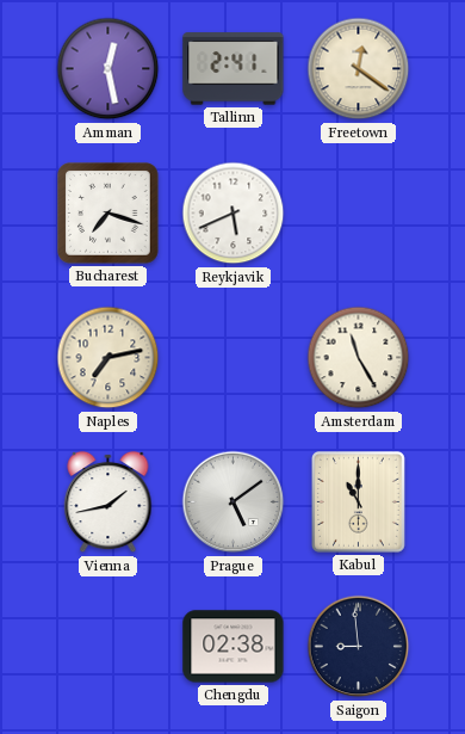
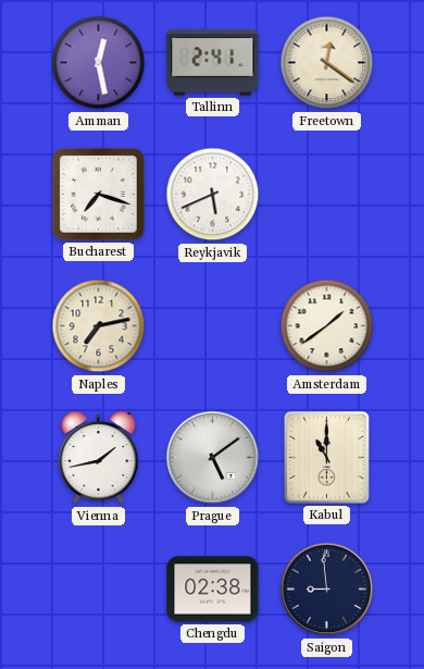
Amsterdam: 11:25 -> 1:39
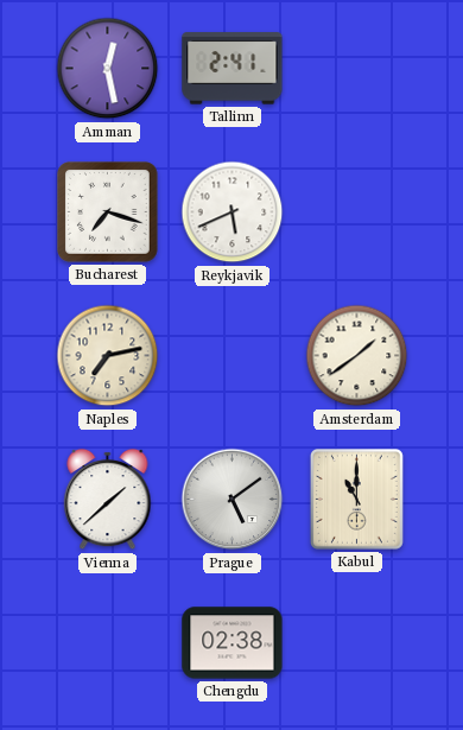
Freetown: 12:21 -> none
Vienna: 1:43 -> 1:38
Saigon: 8:59 -> none
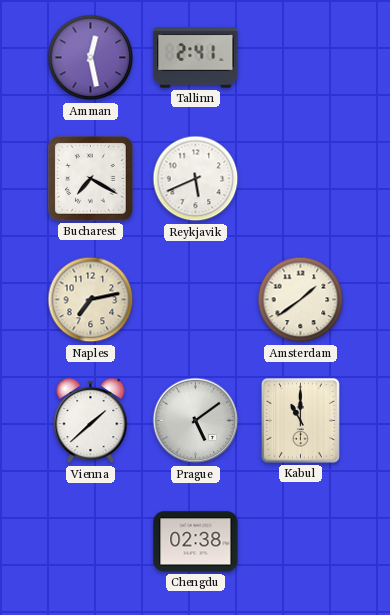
Bucharest: 7:18 -> 7:20
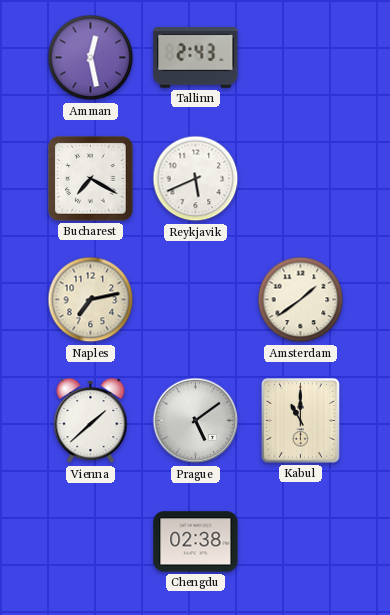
Tallinn: 2:41 -> 2:43
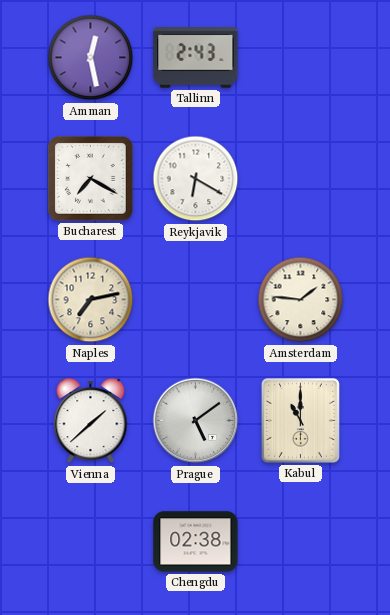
Reykjavik: 5:41 -> 6:20
Amsterdam: 1:39 -> 1:46
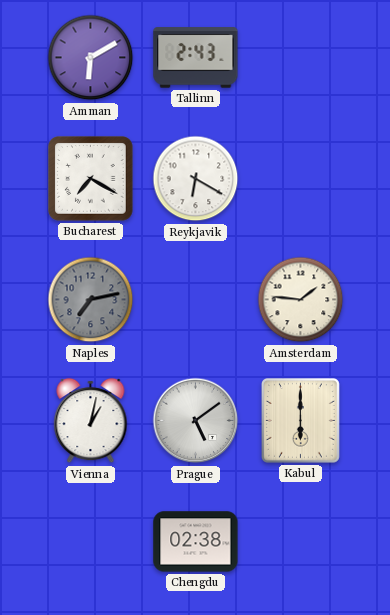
Amman: 12:28 -> 6:10
Naples dial: cream -> grey
Vienna: 1:38 -> 1:02
Kabul: 11:00 -> 6:00
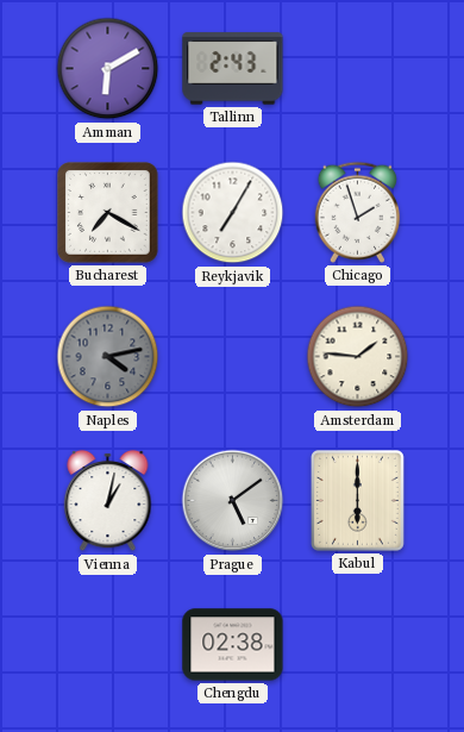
Reykjavik: 6:20 -> 7:05
Chicago: none -> 1:57
Naples: 7:13 -> 4:13
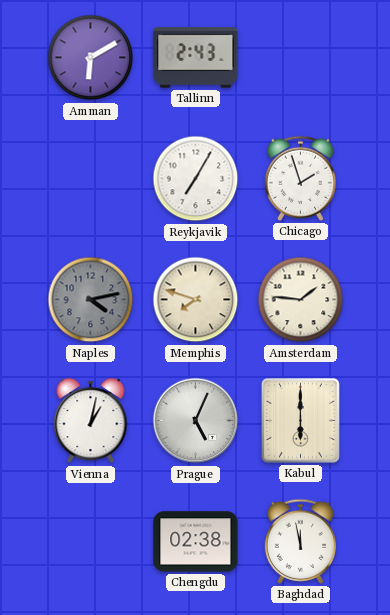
Bucharest: 7:20 -> none
Memphis: none -> 7:48
Prague: 5:09 -> 5:04
Baghdad: none -> 11:58
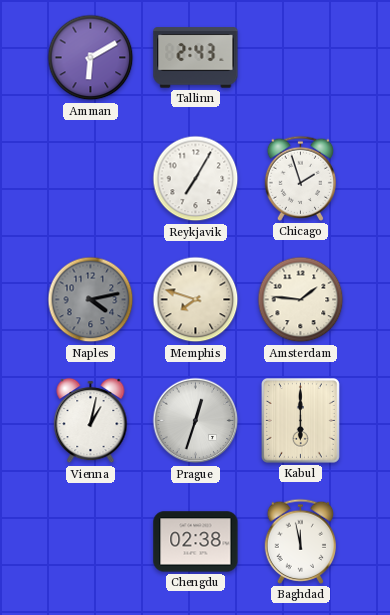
Prague: 5:04 -> 12:33
